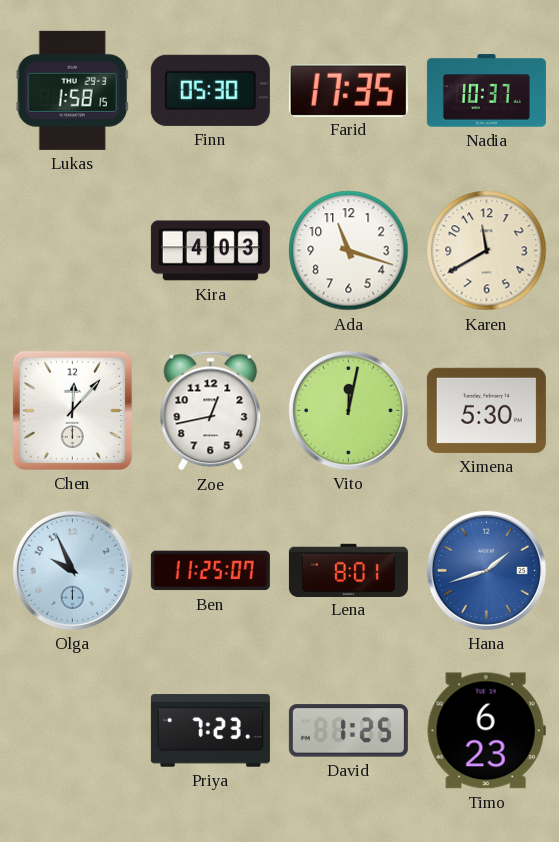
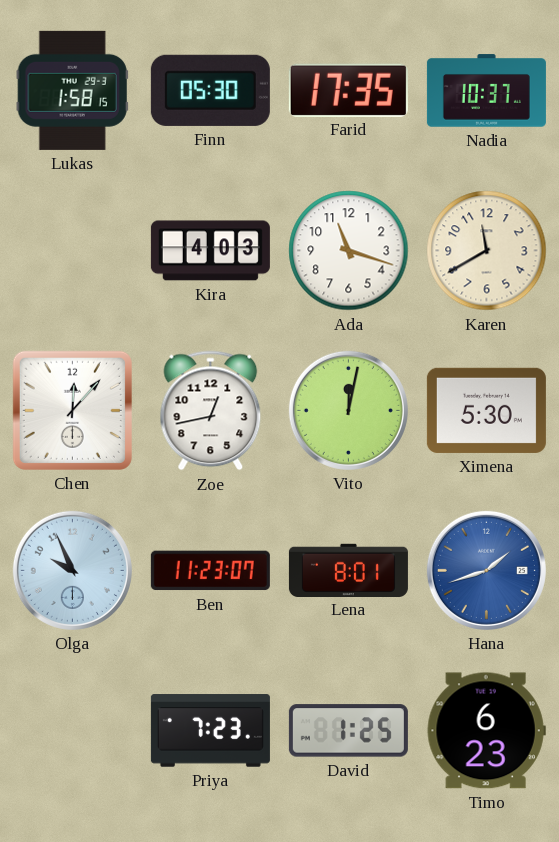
Ben: 11:25 -> 11:23
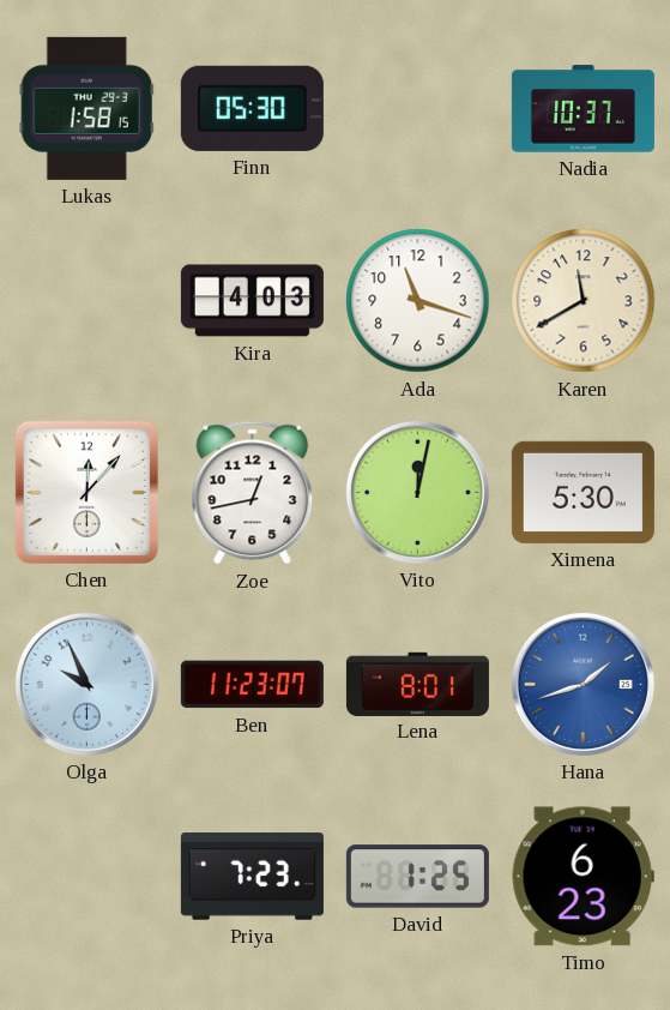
Farid: 17:35 -> none
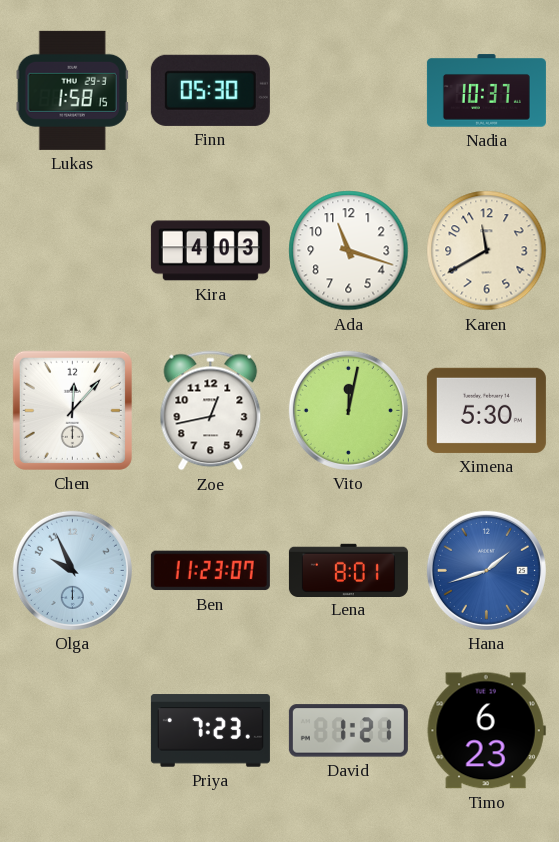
David: 1:25 -> 1:21
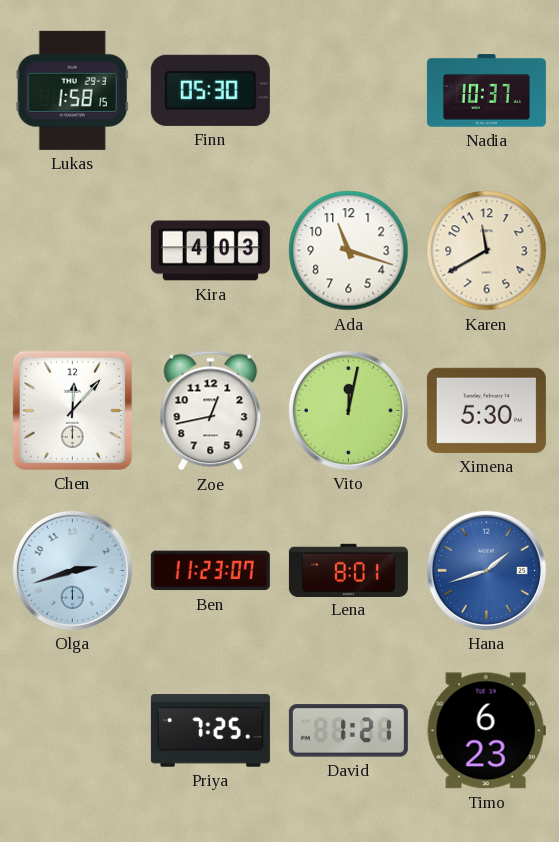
Olga: 9:56 -> 2:42
Priya: 7:23 -> 7:25
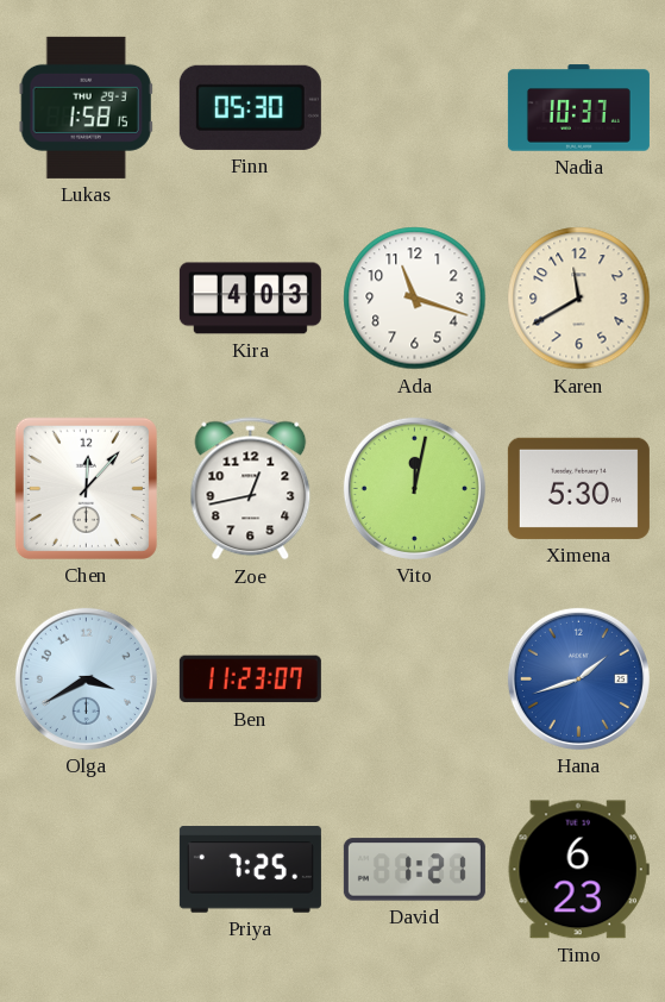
Olga: 2:42 -> 3:40
Lena: 8:01 -> none
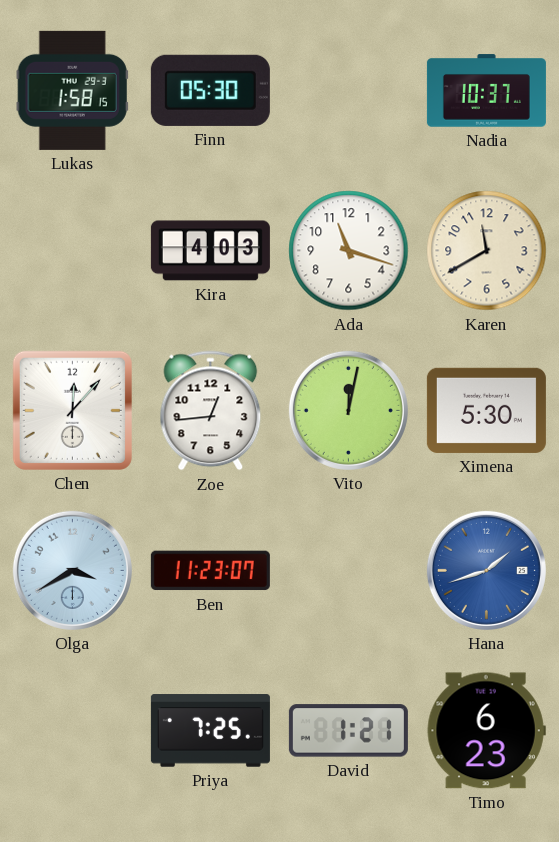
Zoe: 12:43 -> 12:44
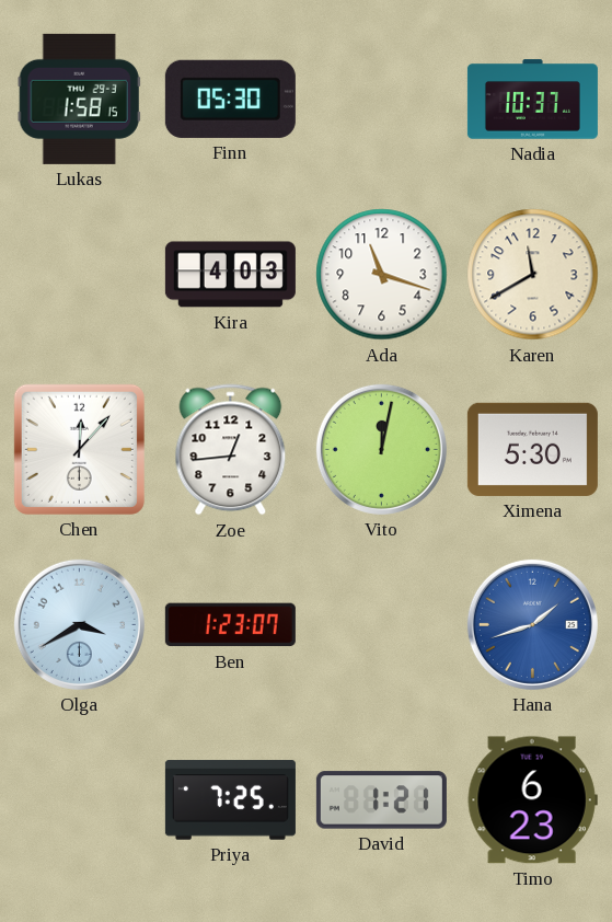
Ben: 11:23 -> 1:23
